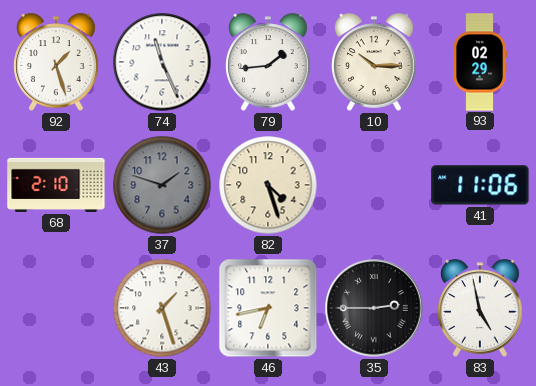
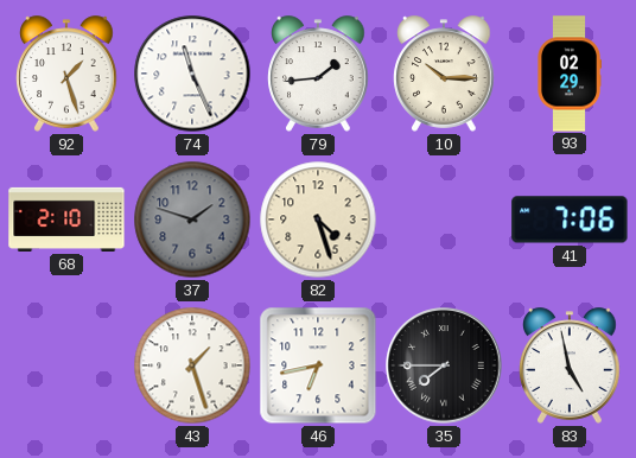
41: 11:06 -> 7:06
35: 2:45 -> 7:45
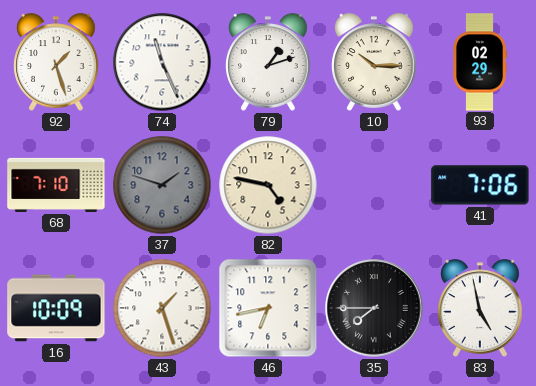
79: 1:44 -> 1:12
68: 2:10 -> 7:10
82: 4:27 -> 4:47
16: none -> 10:09
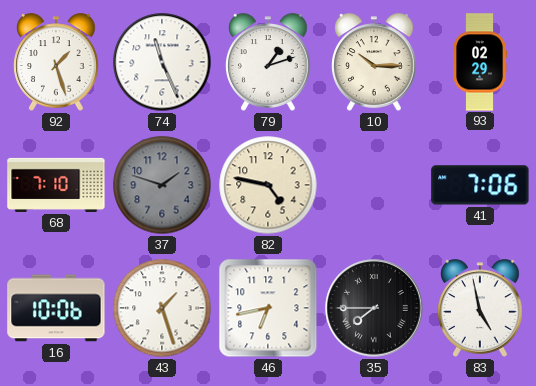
16: 10:09 -> 10:06
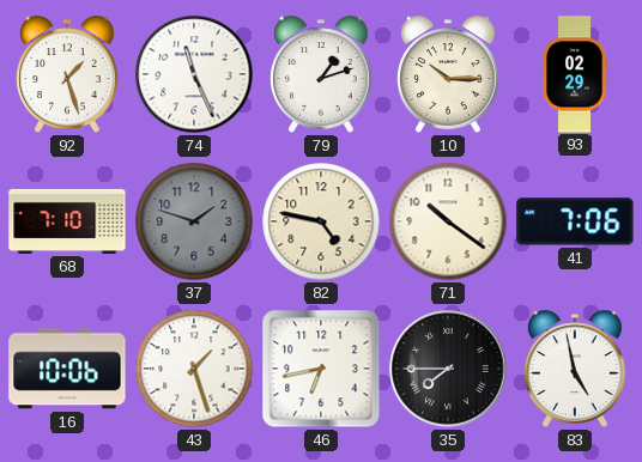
71: none -> 10:21
